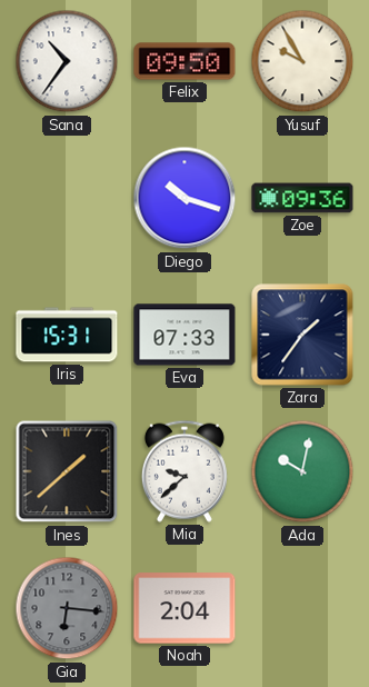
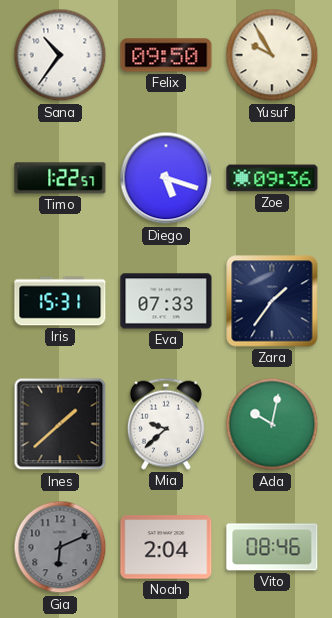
Timo: none -> 1:22
Diego: 10:18 -> 5:18
Gia: 6:16 -> 6:11
Vito: none -> 08:46
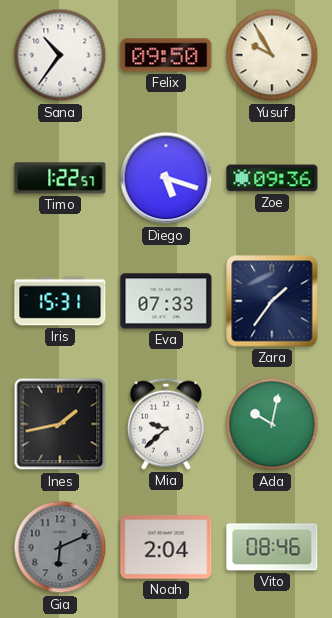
Ines: 1:38 -> 1:43
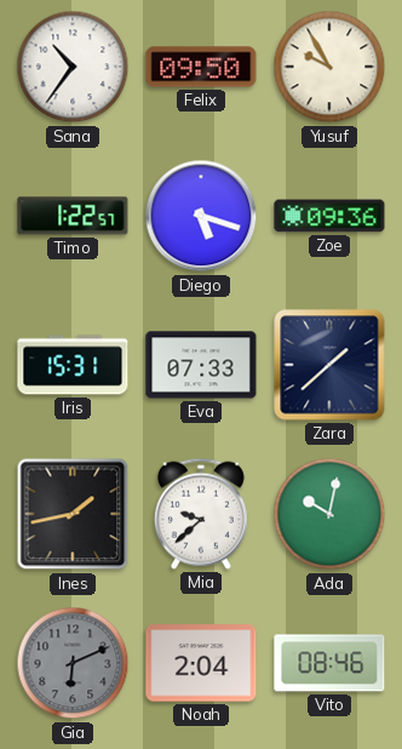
Zara: 1:36 -> 1:38
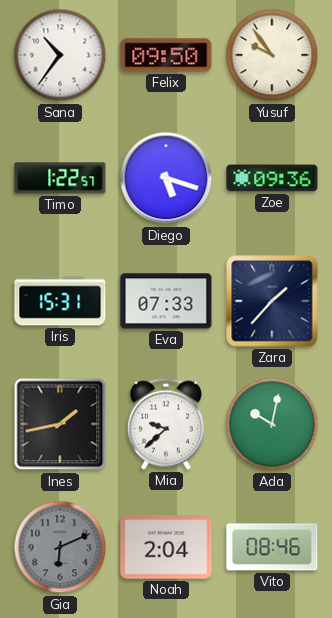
Yusuf: 9:55 -> 9:54
Zara: 1:38 -> 1:37
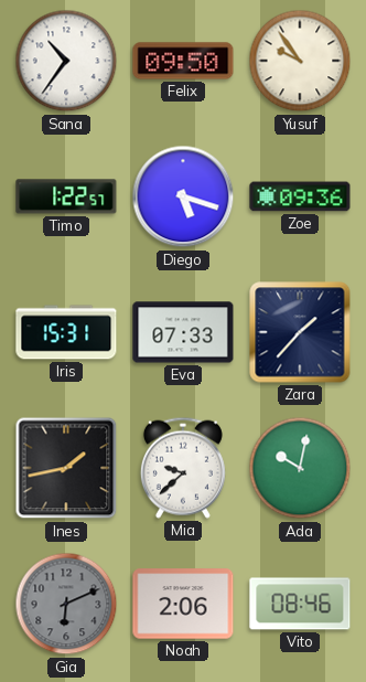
Noah: 2:04 -> 2:06
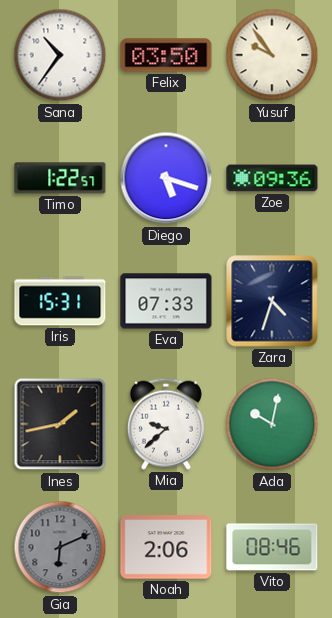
Felix: 09:50 -> 03:50
Zara: 1:37 -> 4:33
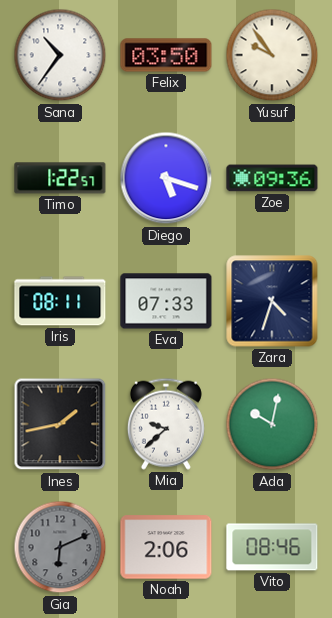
Iris: 15:31 -> 08:11
